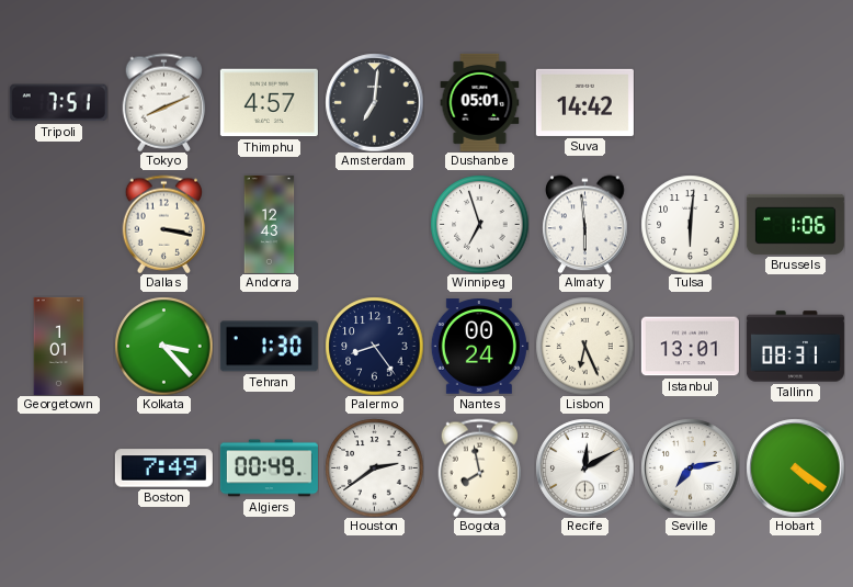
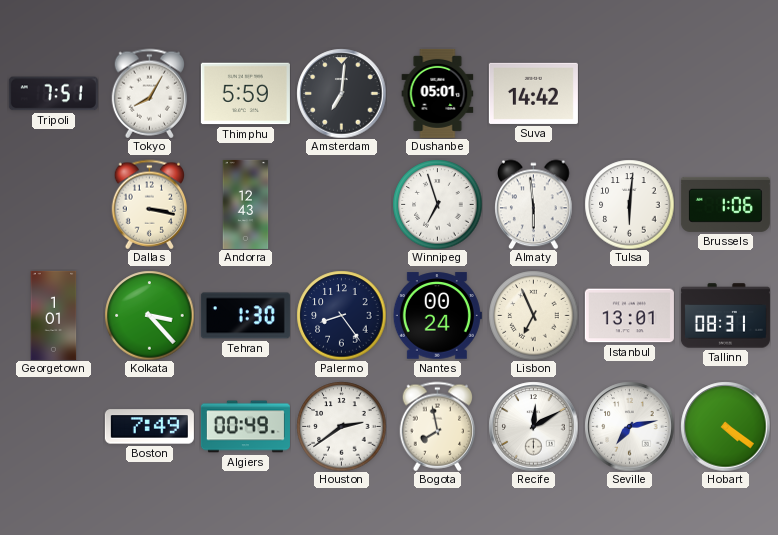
Tokyo: 8:11 -> 8:05
Thimphu: 4:57 -> 5:59
Lisbon: 6:26 -> 6:56
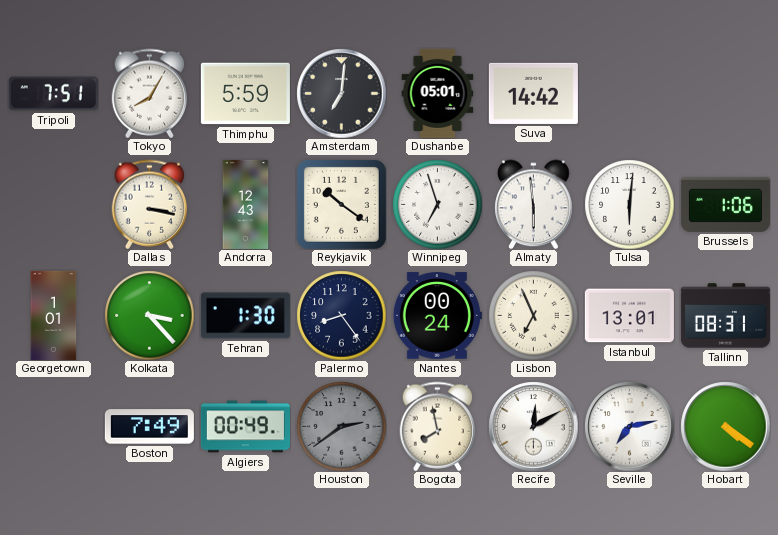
Reykjavik: none -> 10:21
Houston dial: white -> grey
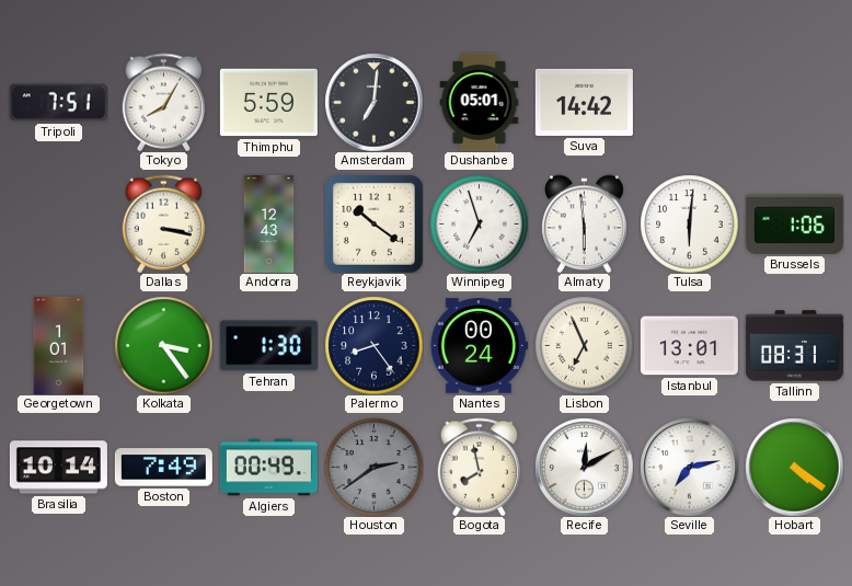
Kolkata: 3:23 -> 3:24
Brasilia: none -> 10:14
